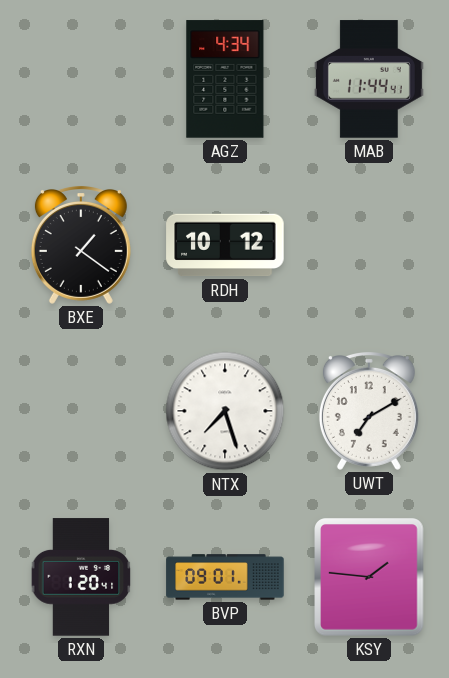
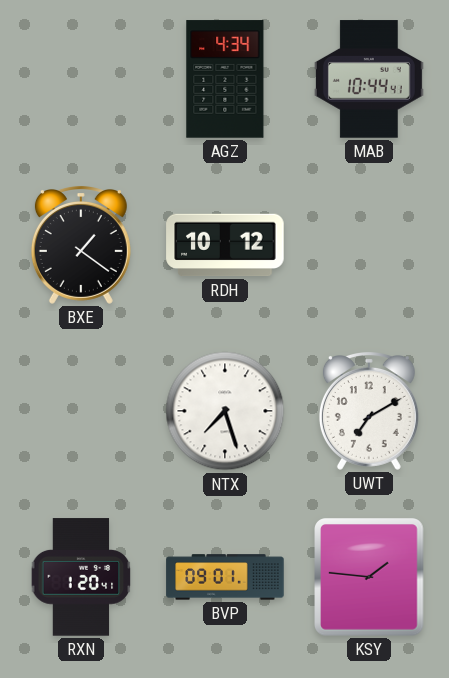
MAB: 11:44 -> 10:44
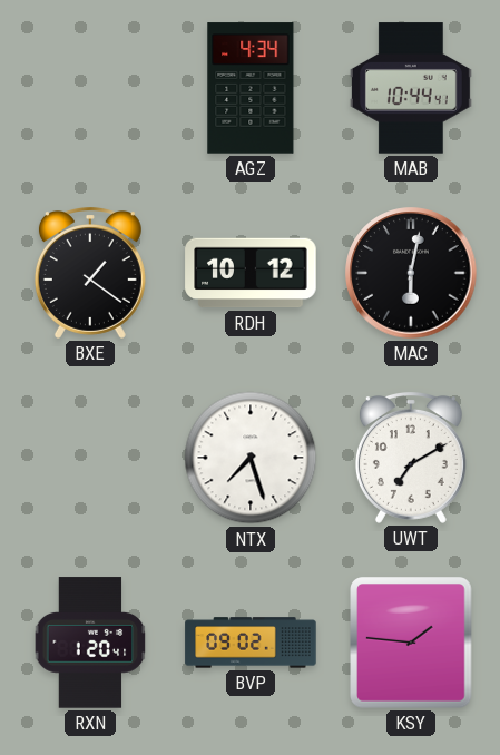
MAC: none -> 6:02
BVP: 09:01 -> 09:02
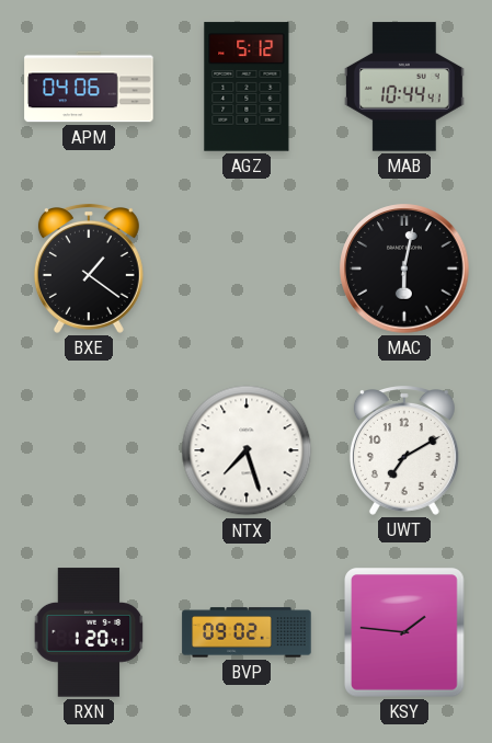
APM: none -> 04:06
AGZ: 4:34 -> 5:12
RDH: 10:12 -> none
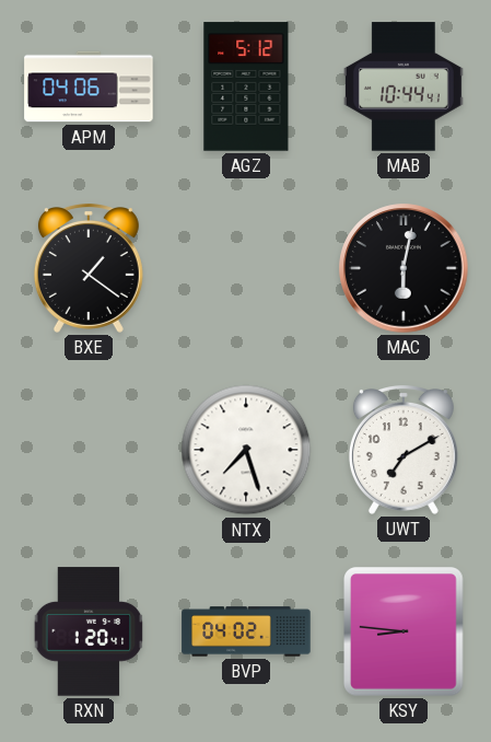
BVP: 09:02 -> 04:02
KSY: 1:46 -> 8:46
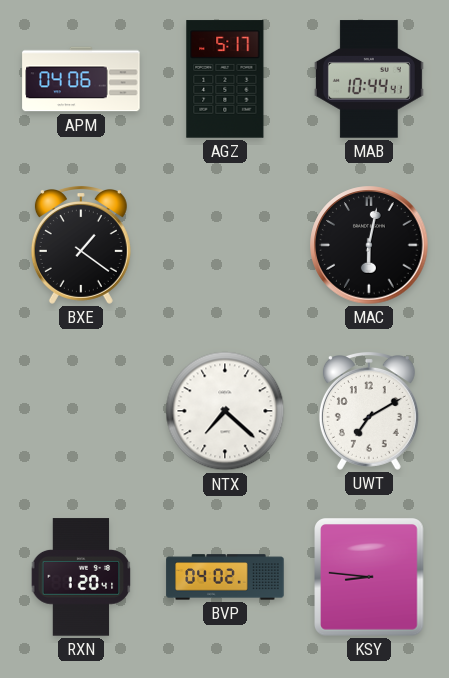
AGZ: 5:12 -> 5:17
NTX: 7:27 -> 7:22
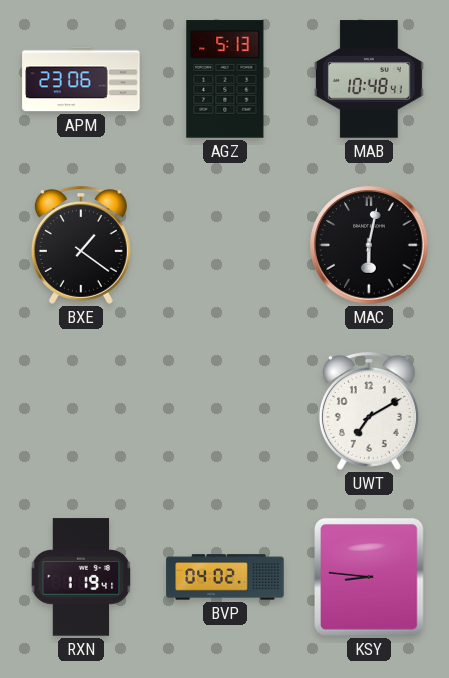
APM: 04:06 -> 23:06
AGZ: 5:17 -> 5:13
MAB: 10:44 -> 10:48
NTX: 7:22 -> none
RXN: 1:20 -> 1:19
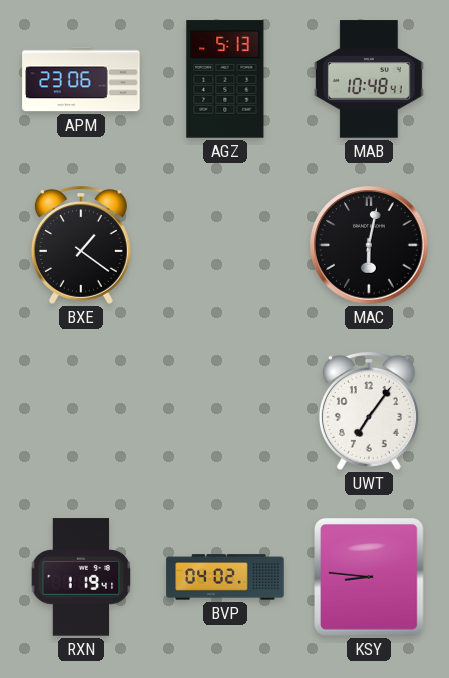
UWT: 7:10 -> 7:06
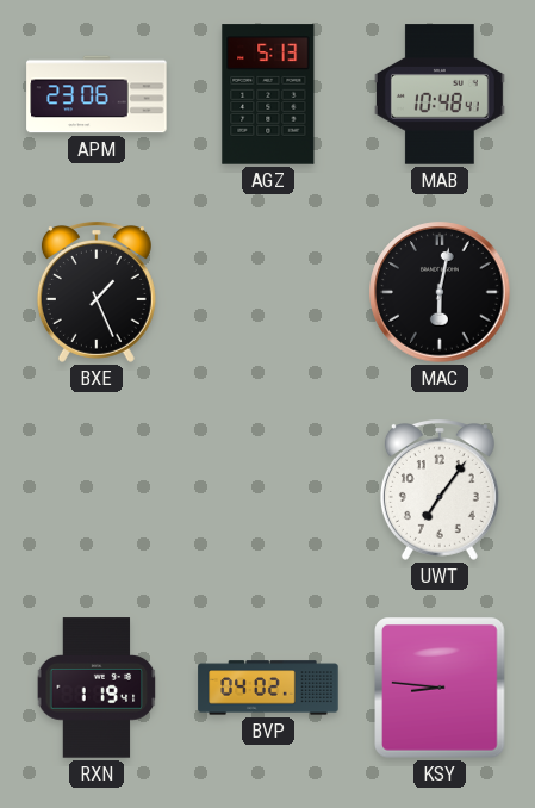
BXE: 1:21 -> 1:26
